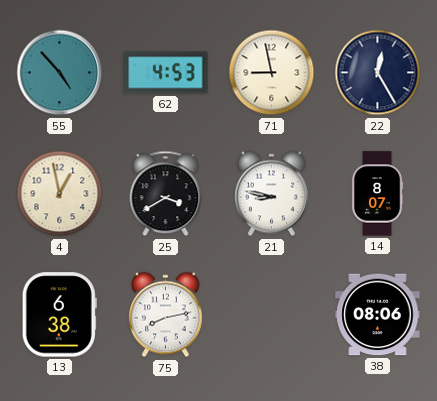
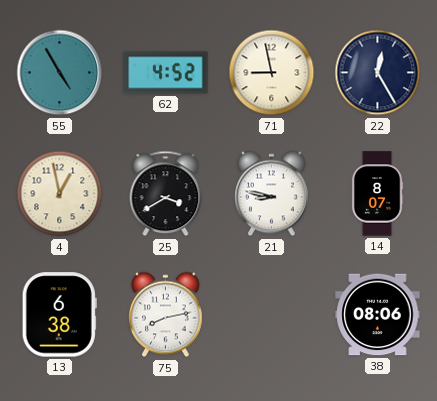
55: 4:53 -> 4:55
62: 4:53 -> 4:52
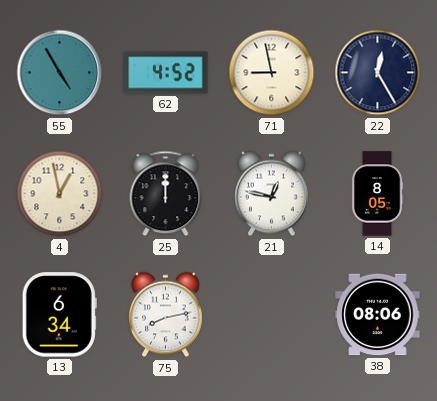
25: 3:40 -> 12:00
21: 8:47 -> 12:47
14: 8:07 -> 8:05
13: 6:38 -> 6:34
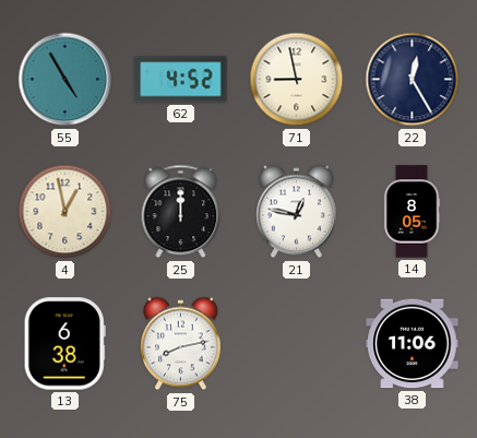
13: 6:34 -> 6:38
38: 08:06 -> 11:06
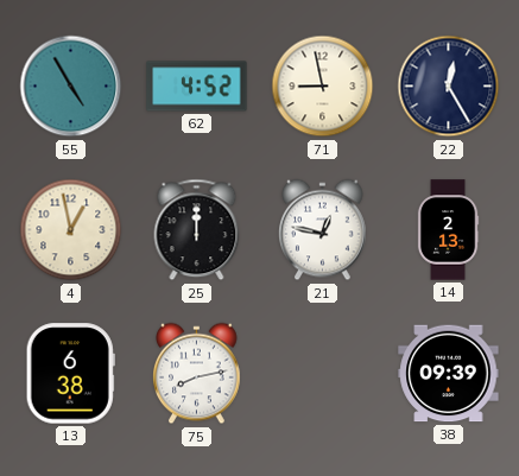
14: 8:05 -> 2:13
38: 11:06 -> 09:39
